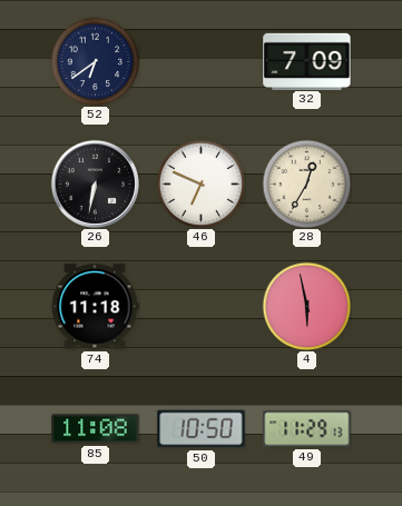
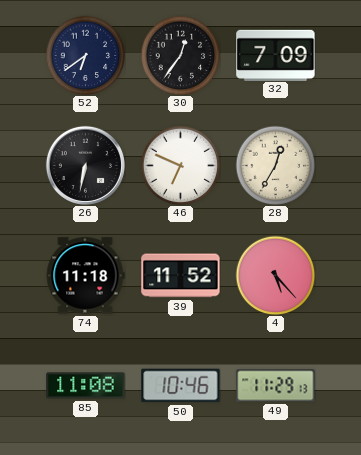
30: none -> 12:36
39: none -> 11:52
4: 5:58 -> 5:23
50: 10:50 -> 10:46
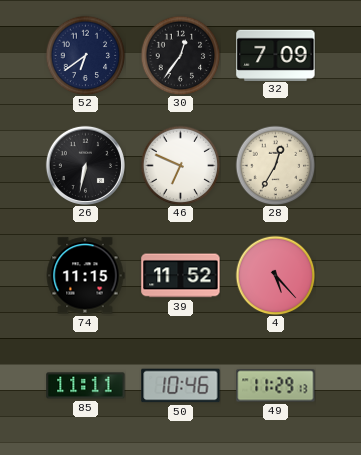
74: 11:18 -> 11:15
85: 11:08 -> 11:11
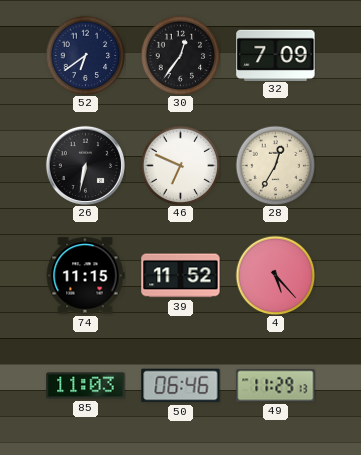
85: 11:11 -> 11:03
50: 10:46 -> 06:46
